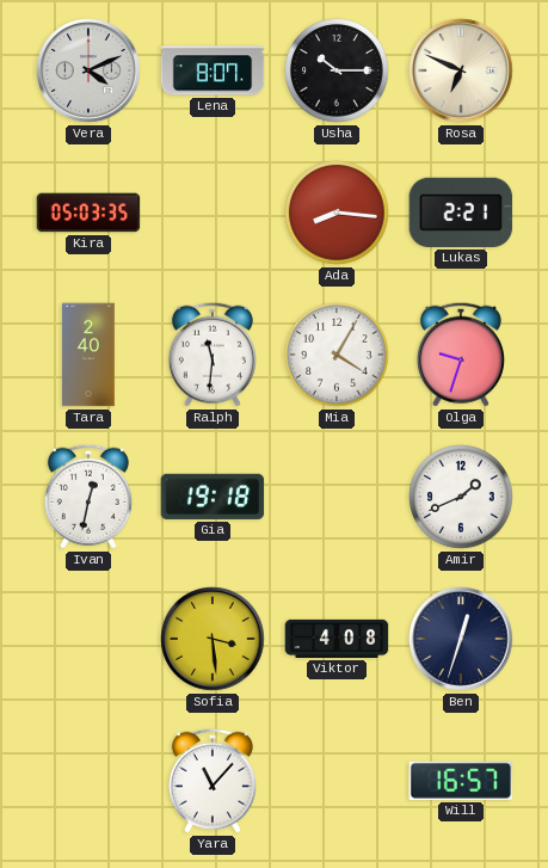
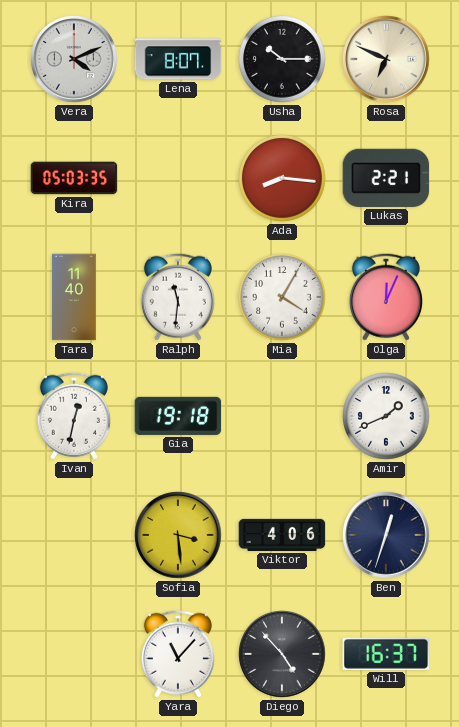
Tara: 2:40 -> 11:40
Olga: 9:33 -> 12:04
Viktor: 4:08 -> 4:06
Diego: none -> 4:53
Will: 16:57 -> 16:37
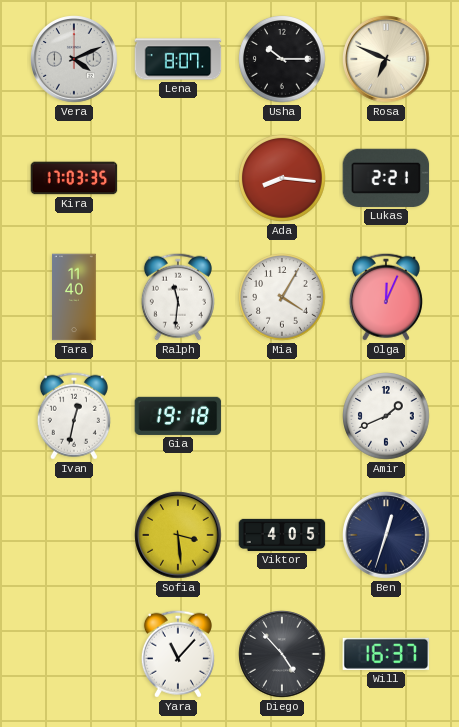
Kira: 05:03 -> 17:03
Viktor: 4:06 -> 4:05
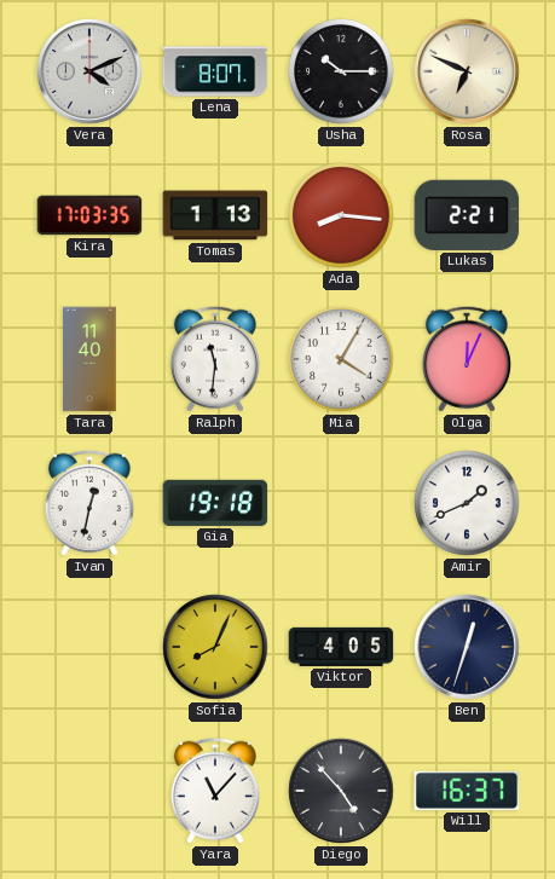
Tomas: none -> 1:13
Sofia: 3:29 -> 8:04
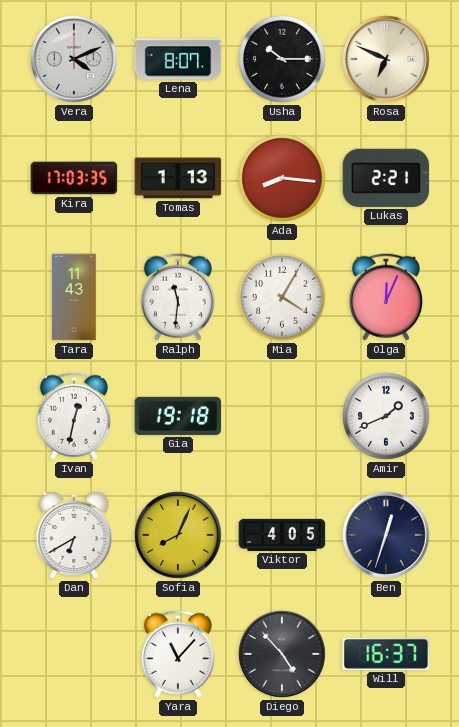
Tara: 11:40 -> 11:43
Dan: none -> 6:40
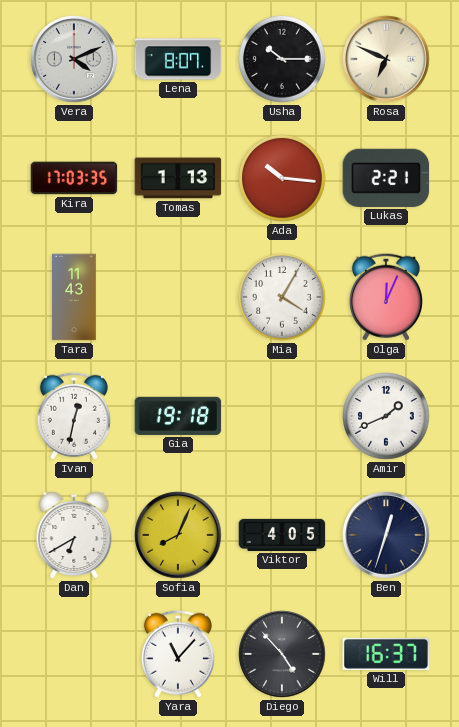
Ada: 8:16 -> 10:16
Ralph: 11:31 -> none
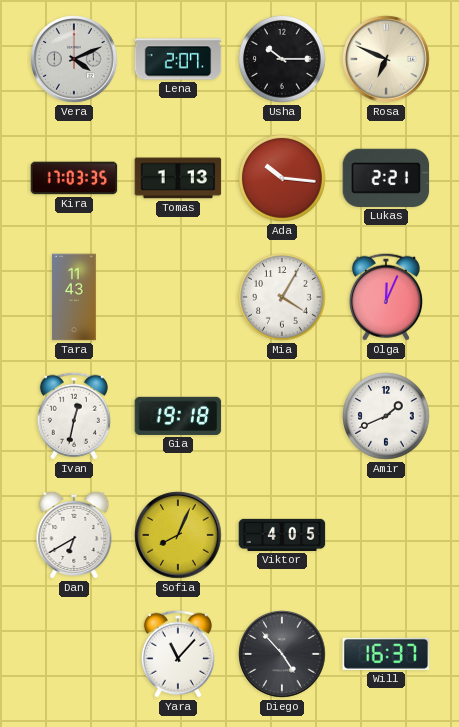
Lena: 8:07 -> 2:07
Ben: 12:33 -> none
